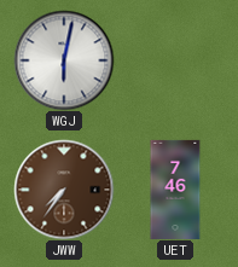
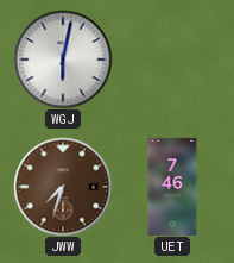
JWW: 7:36 -> 7:33
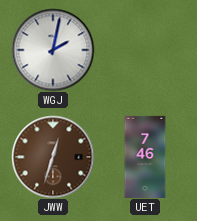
WGJ: 6:02 -> 2:02
JWW: 7:33 -> 12:33
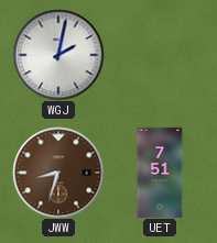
JWW: 12:33 -> 8:33
UET: 7:46 -> 7:51
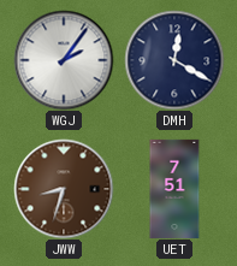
WGJ: 2:02 -> 2:06
DMH: none -> 12:20
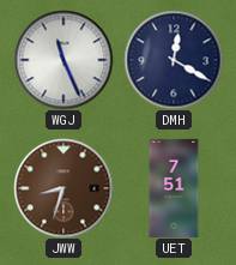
WGJ: 2:06 -> 11:26
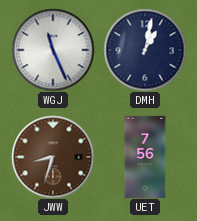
DMH: 12:20 -> 1:02
UET: 7:51 -> 7:56
